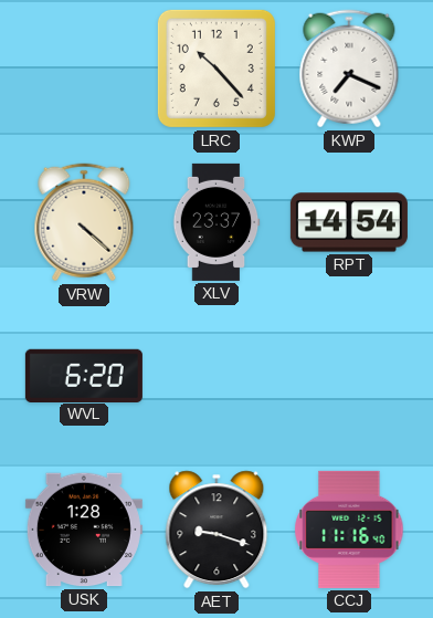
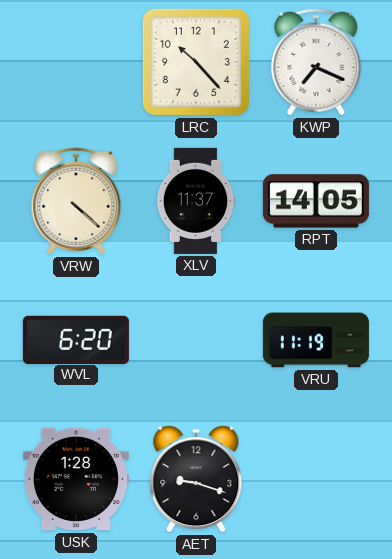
XLV: 23:37 -> 11:37
RPT: 14:54 -> 14:05
VRU: none -> 11:19
CCJ: 11:16 -> none
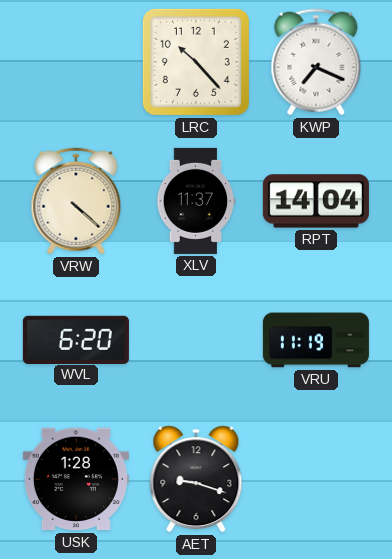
RPT: 14:05 -> 14:04
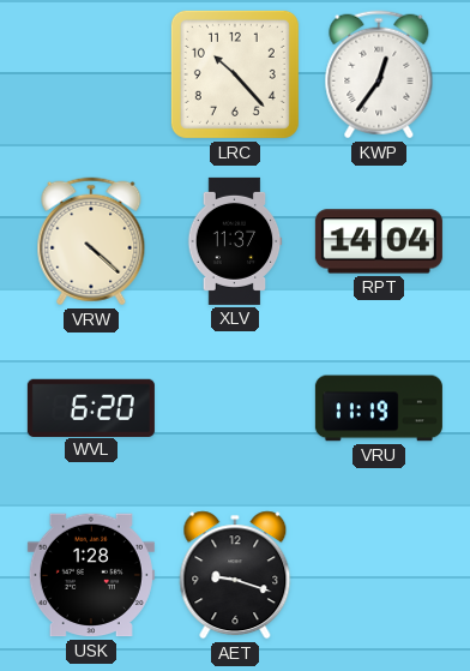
KWP: 7:19 -> 12:36
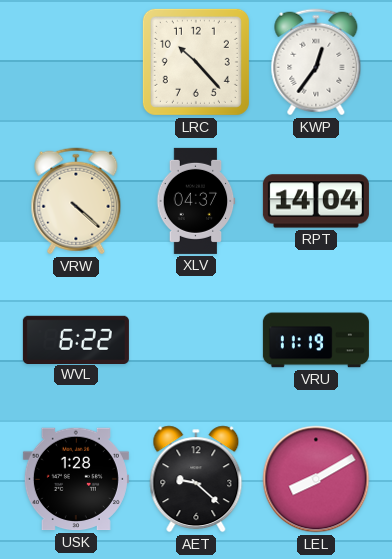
XLV: 11:37 -> 04:37
WVL: 6:20 -> 6:22
AET: 9:18 -> 9:22
LEL: none -> 8:10
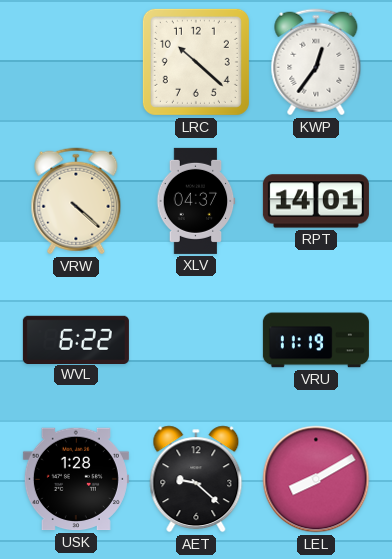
LRC: 10:23 -> 10:22
RPT: 14:04 -> 14:01
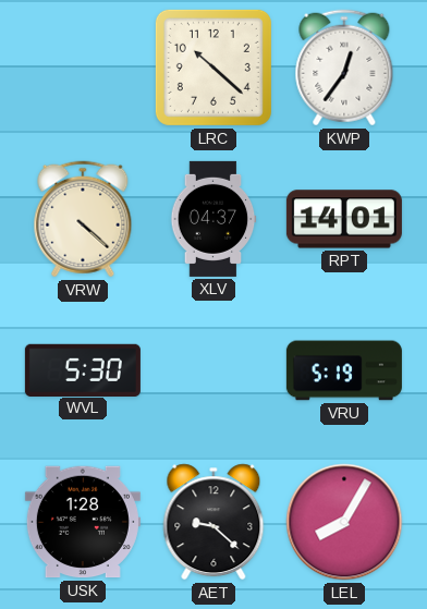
WVL: 6:22 -> 5:30
VRU: 11:19 -> 5:19
LEL: 8:10 -> 8:05
